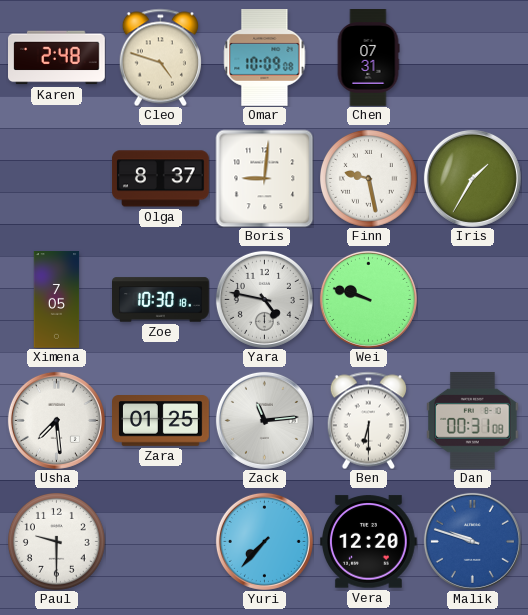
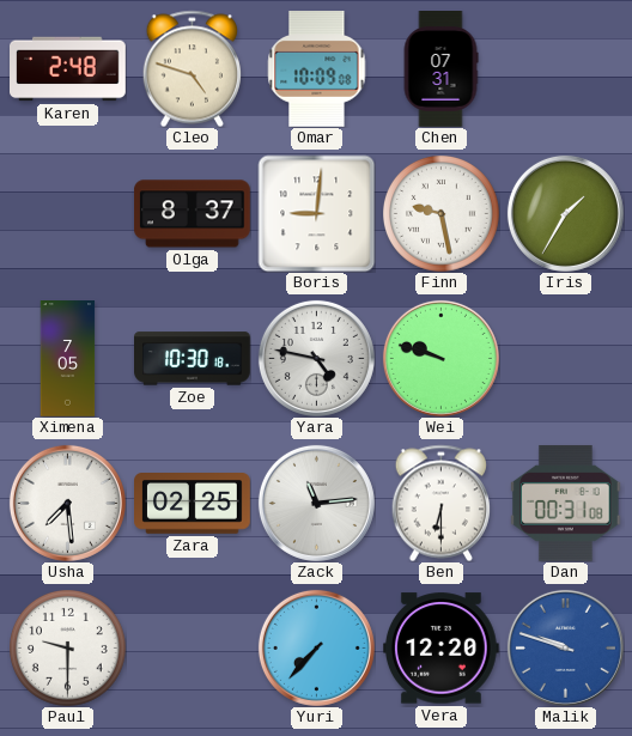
Zara: 01:25 -> 02:25
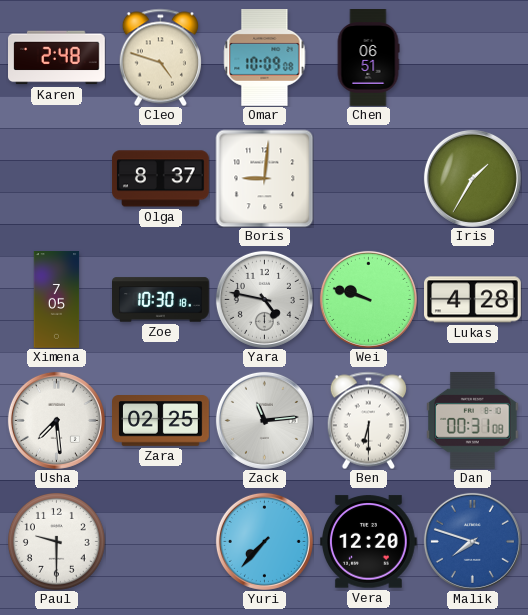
Chen: 07:31 -> 06:51
Finn: 9:28 -> none
Lukas: none -> 4:28
Malik: 9:48 -> 7:48
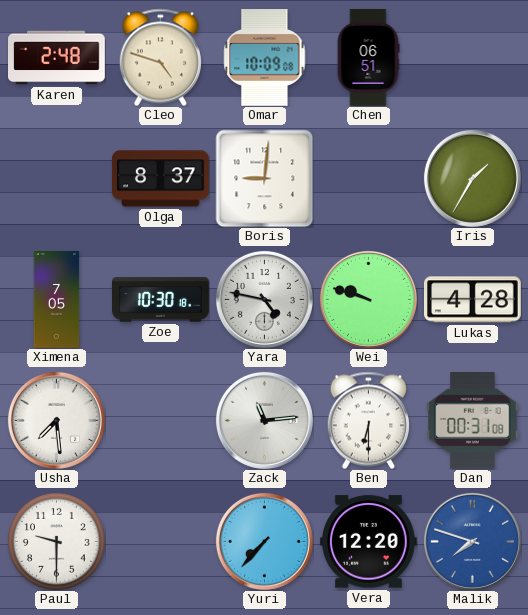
Zara: 02:25 -> none
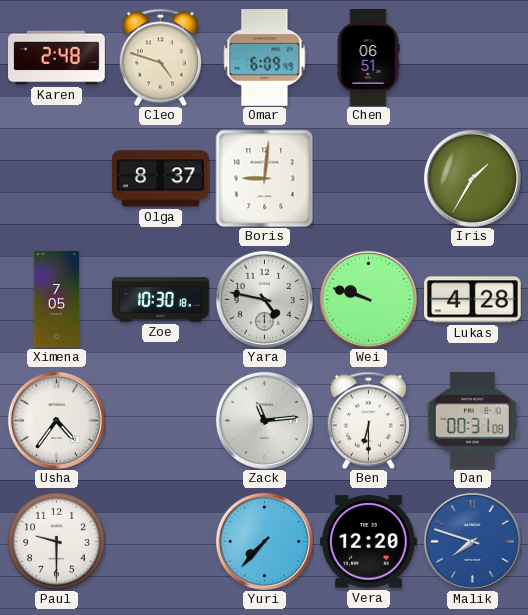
Omar: 10:09 -> 6:09
Usha: 7:29 -> 4:36
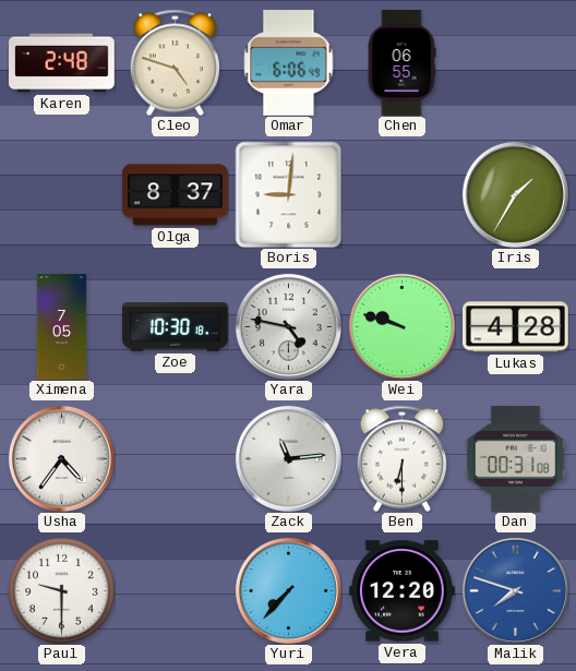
Omar: 6:09 -> 6:06
Chen: 06:51 -> 06:55
